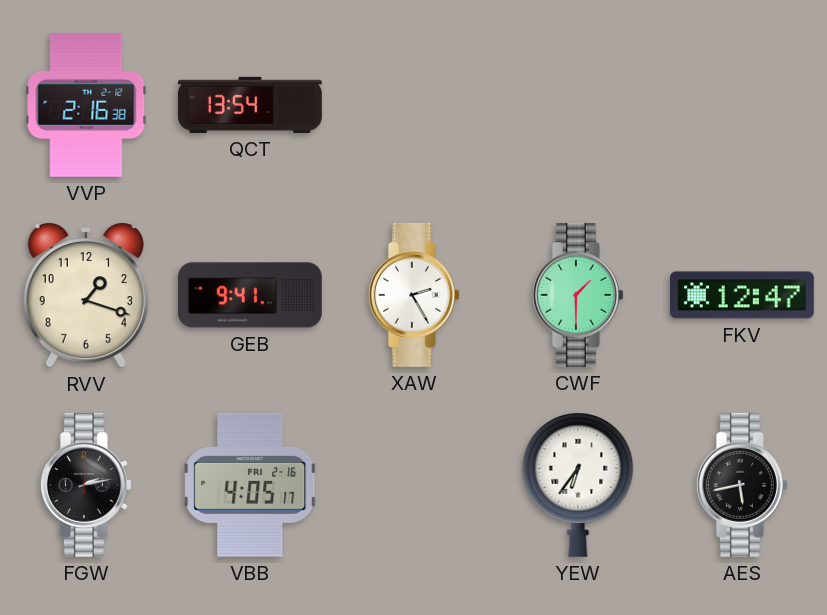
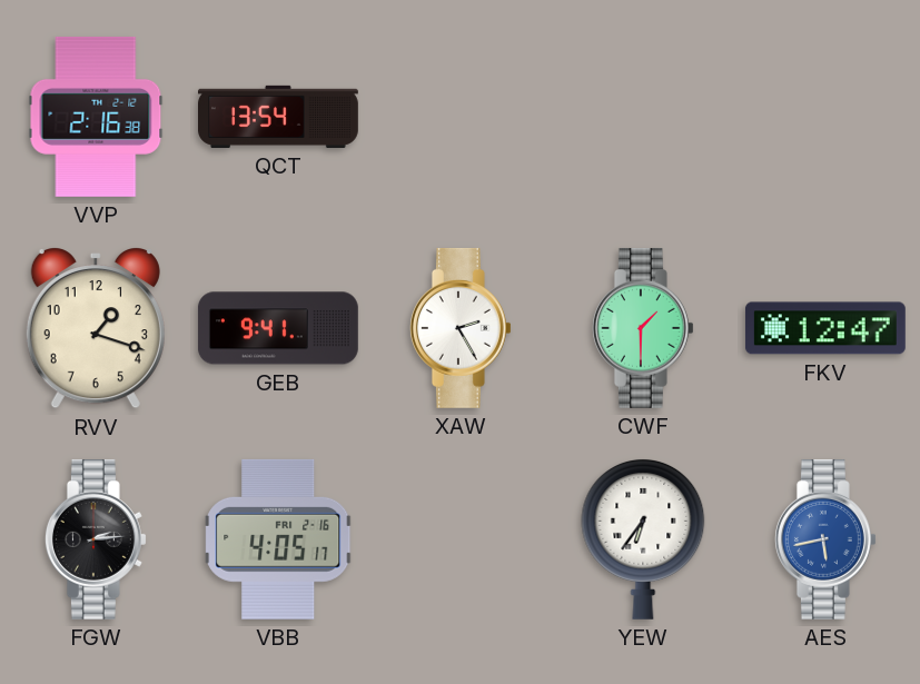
FGW: 2:13 -> 2:14
AES dial: black -> blue
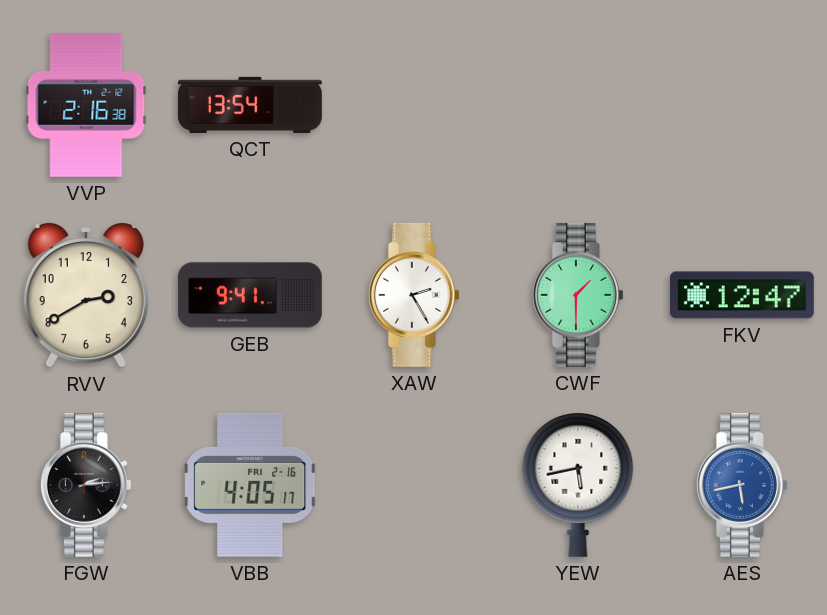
RVV: 1:18 -> 2:40
YEW: 6:36 -> 5:43
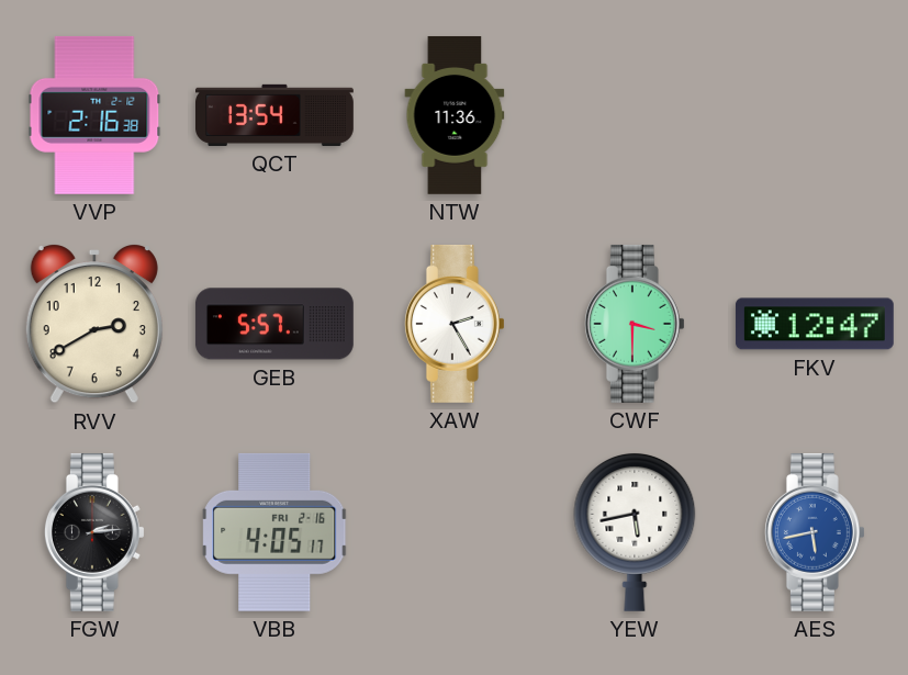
NTW: none -> 11:36
GEB: 9:41 -> 5:57
CWF: 1:30 -> 3:30
